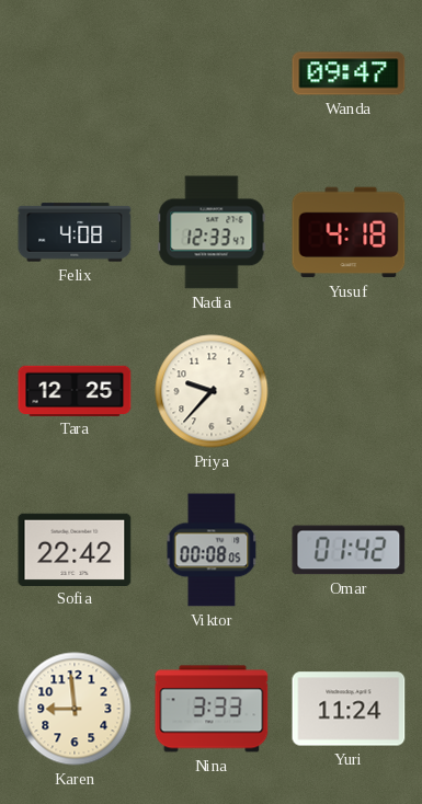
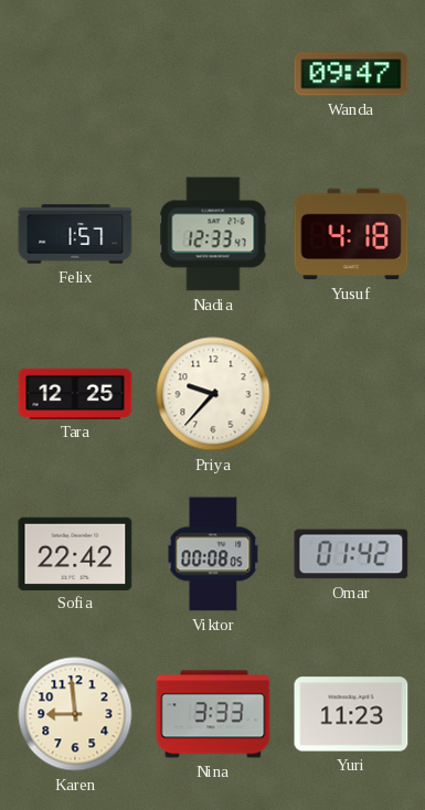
Felix: 4:08 -> 1:57
Yuri: 11:24 -> 11:23
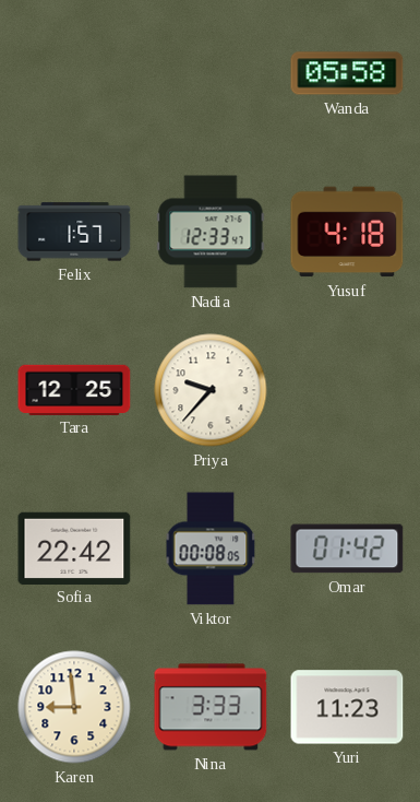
Wanda: 09:47 -> 05:58
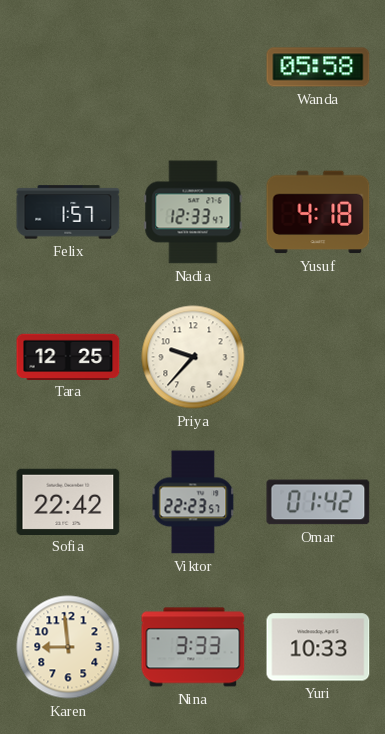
Viktor: 00:08 -> 22:23
Yuri: 11:23 -> 10:33
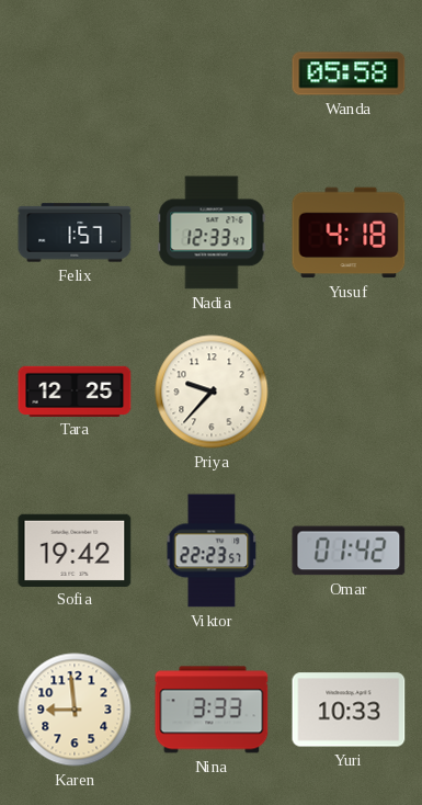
Sofia: 22:42 -> 19:42
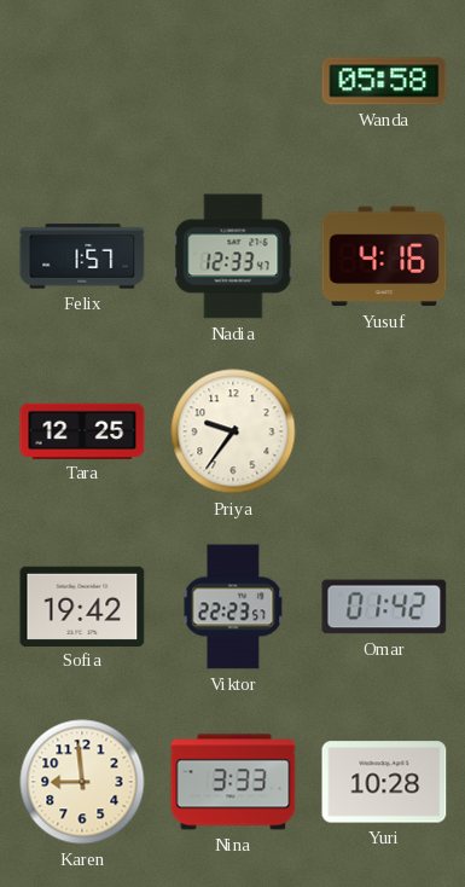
Yusuf: 4:18 -> 4:16
Priya: 9:37 -> 9:36
Yuri: 10:33 -> 10:28
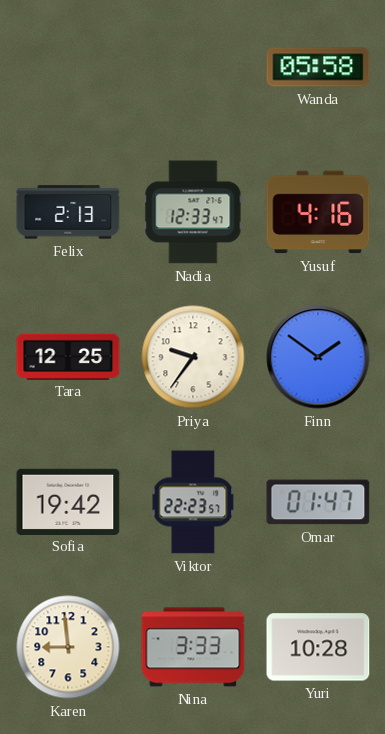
Felix: 1:57 -> 2:13
Finn: none -> 1:51
Omar: 01:42 -> 01:47
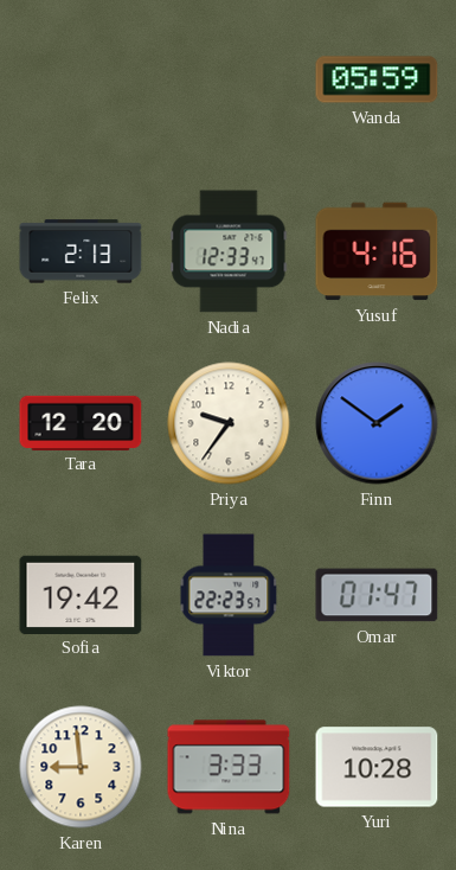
Wanda: 05:58 -> 05:59
Tara: 12:25 -> 12:20
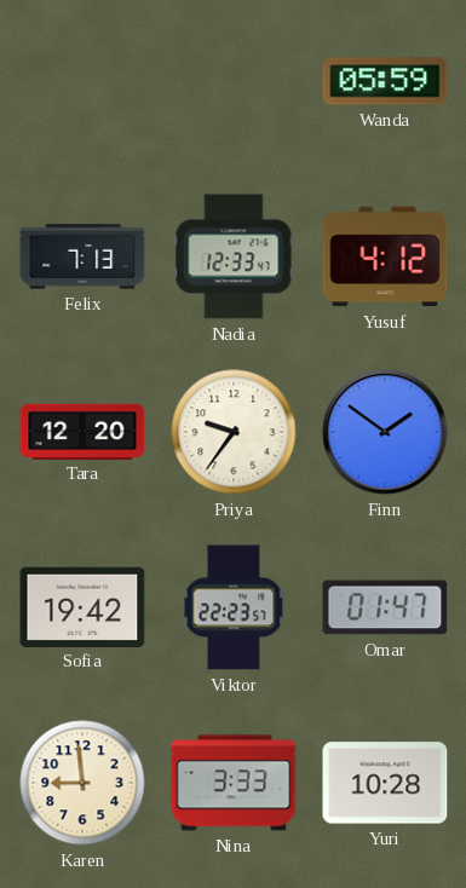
Felix: 2:13 -> 7:13
Yusuf: 4:16 -> 4:12
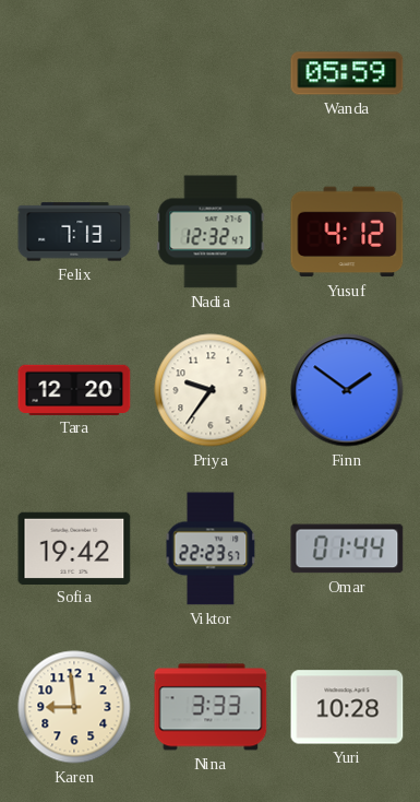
Nadia: 12:33 -> 12:32
Omar: 01:47 -> 01:44
